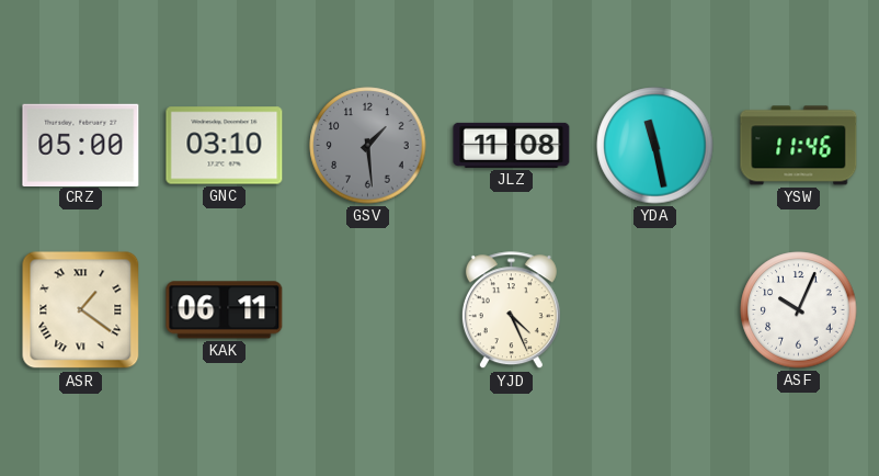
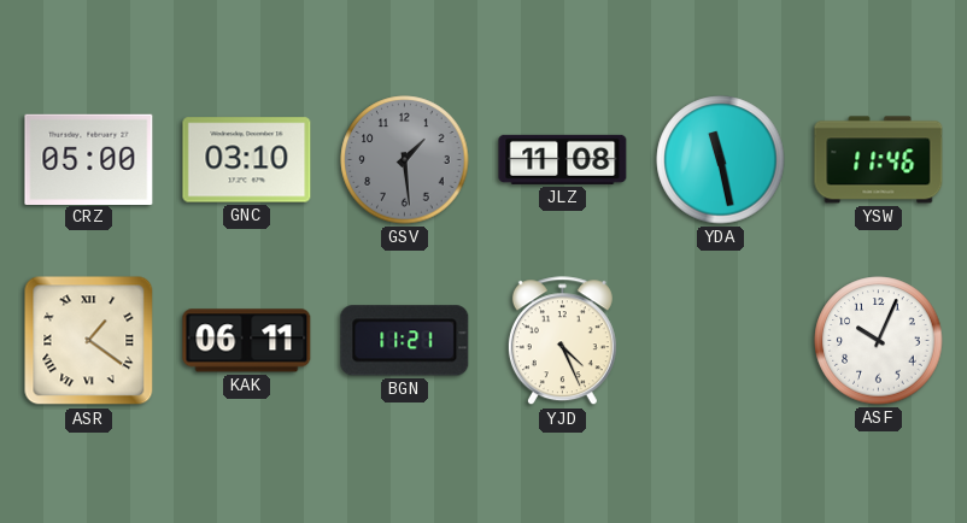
BGN: none -> 11:21
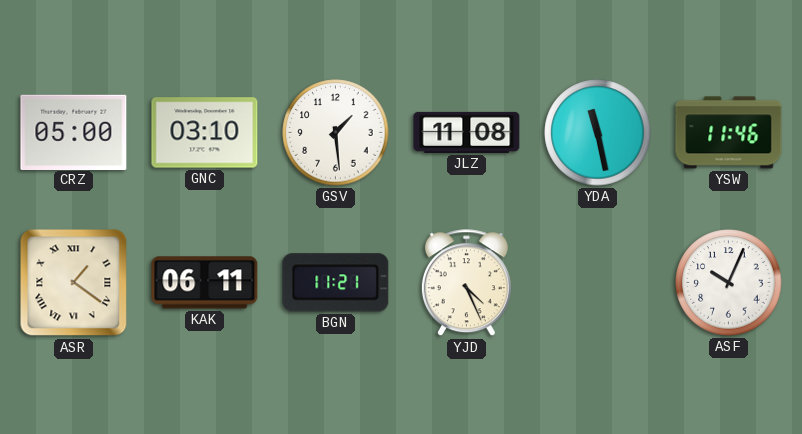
GSV dial: grey -> white
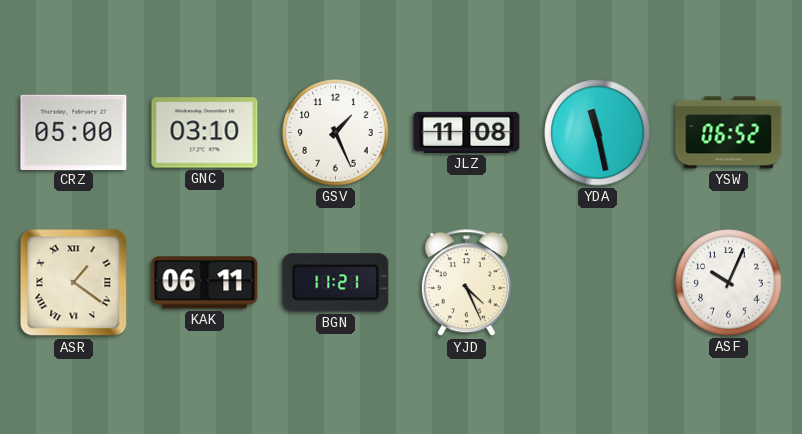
GSV: 1:29 -> 1:26
YSW: 11:46 -> 06:52
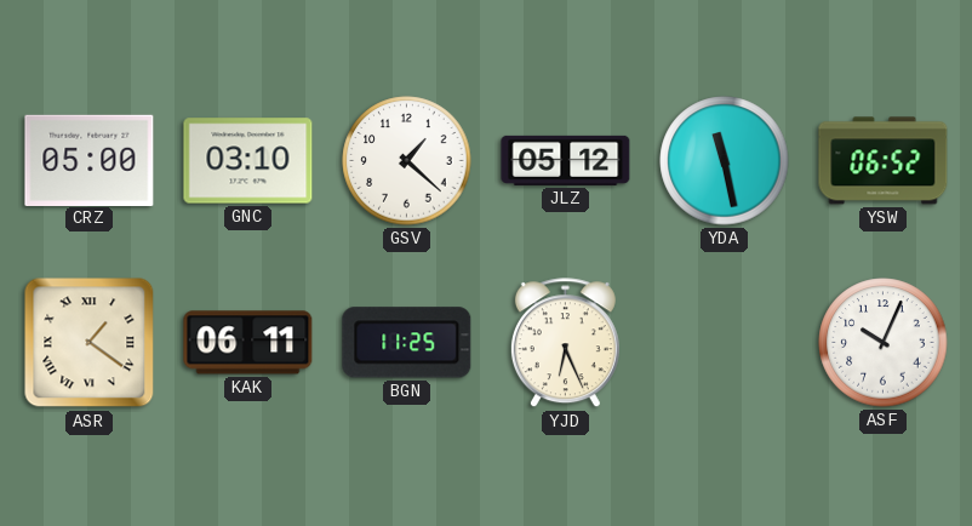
GSV: 1:26 -> 1:22
JLZ: 11:08 -> 05:12
BGN: 11:21 -> 11:25
YJD: 4:26 -> 6:26
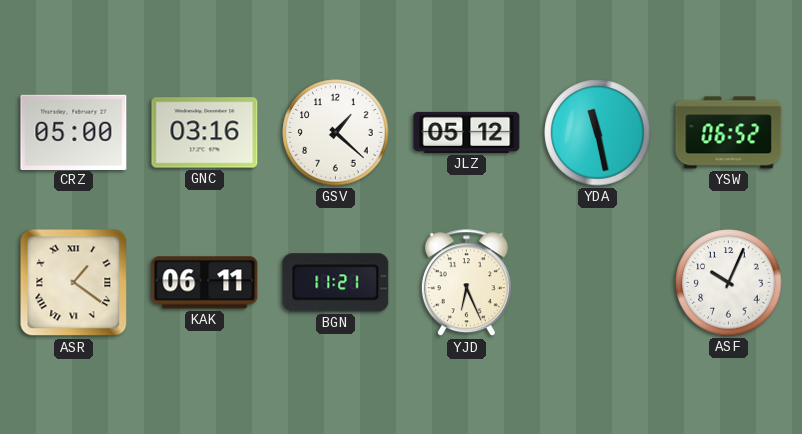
GNC: 03:10 -> 03:16
BGN: 11:25 -> 11:21
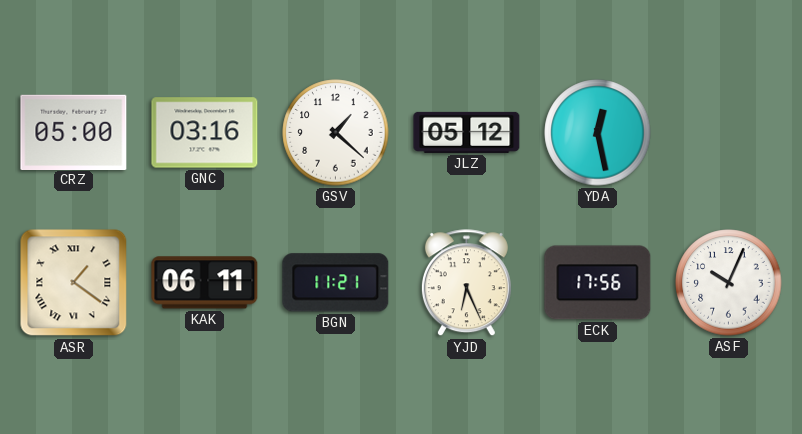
YDA: 11:28 -> 12:28
YSW: 06:52 -> none
ECK: none -> 17:56
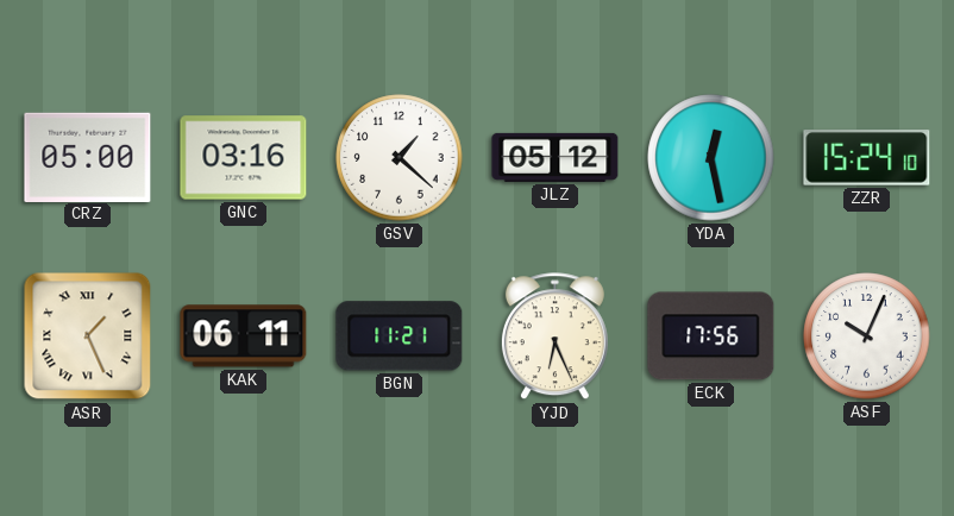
ZZR: none -> 15:24
ASR: 1:21 -> 1:26
